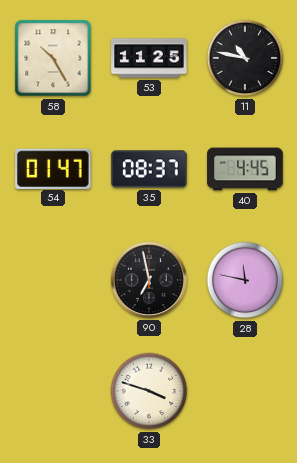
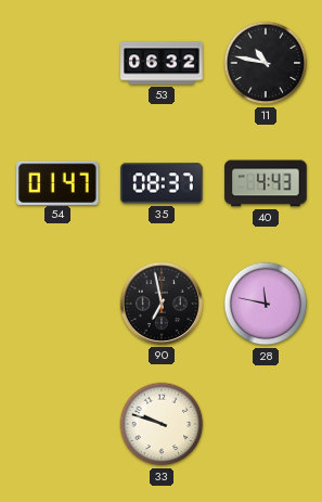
58: 10:25 -> none
53: 11:25 -> 06:32
40: 4:45 -> 4:43
33: 3:48 -> 9:48
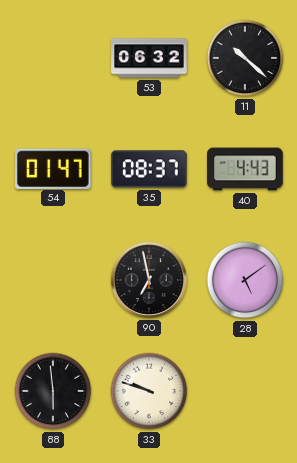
11: 10:47 -> 10:22
28: 11:47 -> 5:09
88: none -> 5:59
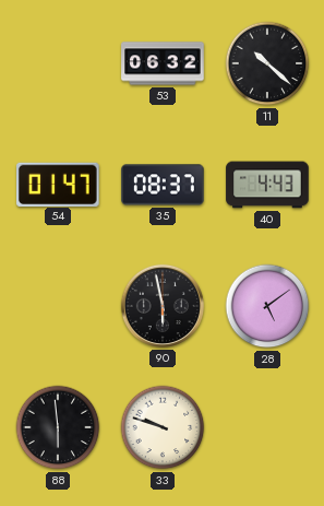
90: 6:58 -> 5:58
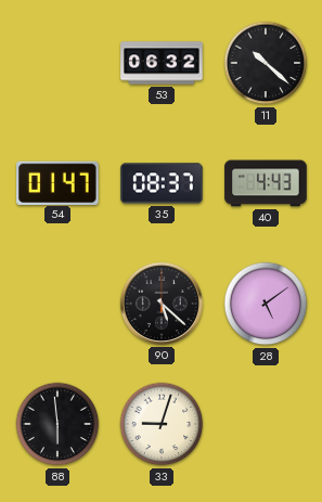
90: 5:58 -> 5:22
33: 9:48 -> 9:03
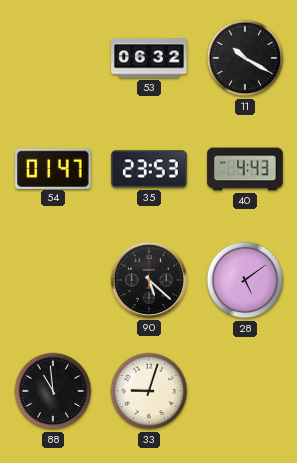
11: 10:22 -> 10:20
35: 08:37 -> 23:53
88: 5:59 -> 10:59
